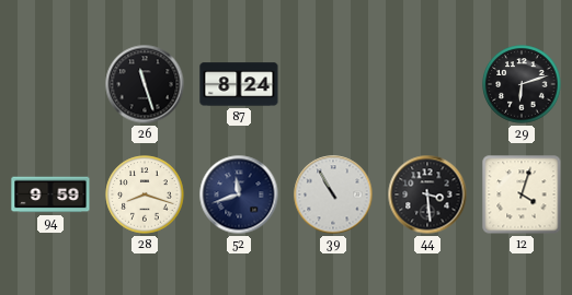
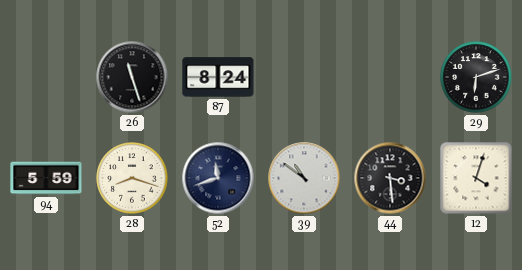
94: 9:59 -> 5:59
39: 10:55 -> 10:51
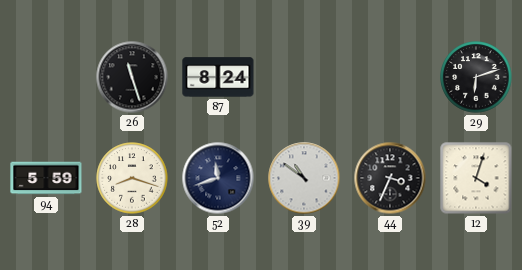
44: 3:29 -> 3:34
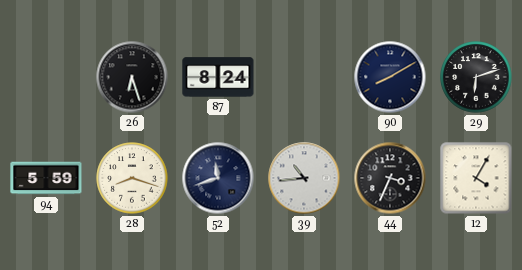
26: 11:27 -> 6:27
90: none -> 8:10
39: 10:51 -> 10:44
12: 4:03 -> 4:05
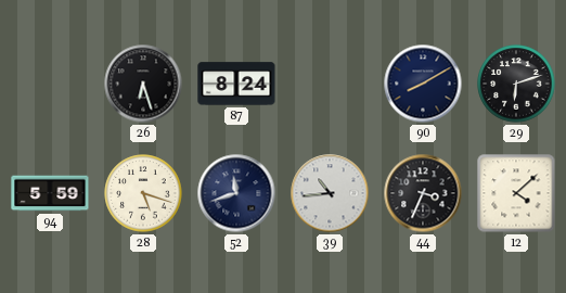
28: 8:18 -> 5:18
12: 4:05 -> 4:08
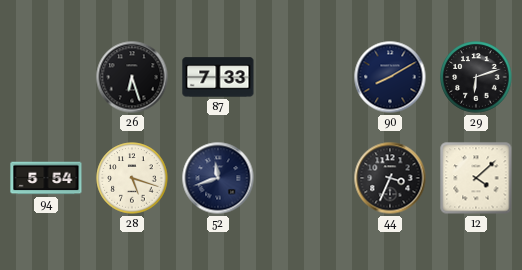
87: 8:24 -> 7:33
94: 5:59 -> 5:54
39: 10:44 -> none
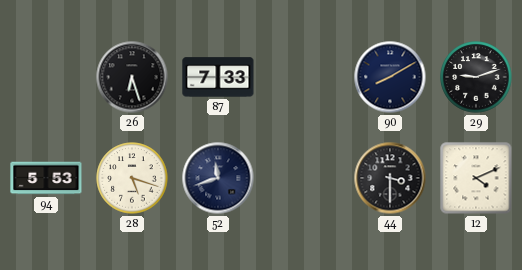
29: 6:12 -> 9:12
94: 5:54 -> 5:53
44: 3:34 -> 3:30
12: 4:08 -> 4:11
